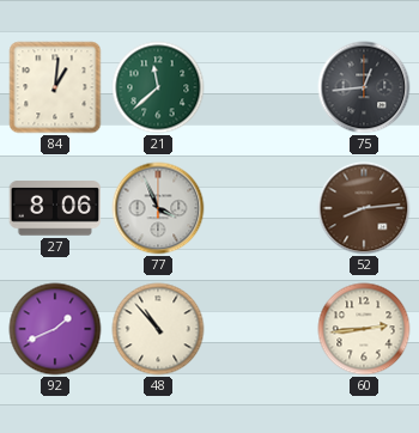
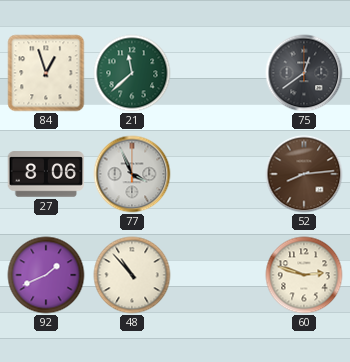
84: 1:01 -> 12:57
75: 12:44 -> 12:39
60: 2:44 -> 2:48
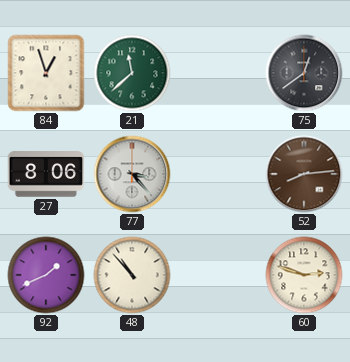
77: 3:56 -> 3:23
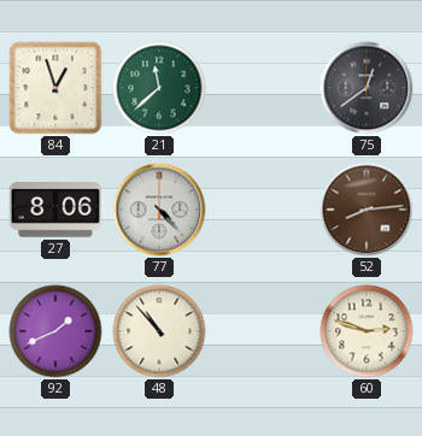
77: 3:23 -> 4:23
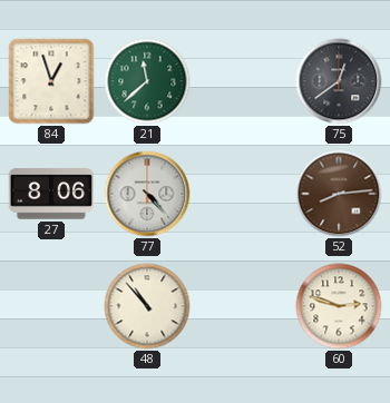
92: 1:41 -> none
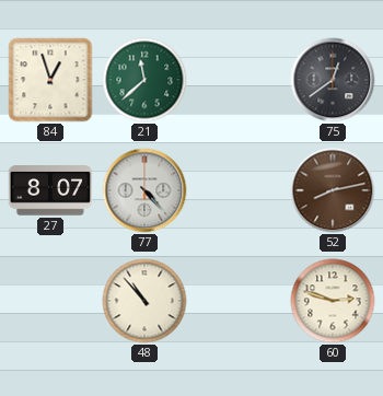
27: 8:06 -> 8:07
52: 8:14 -> 8:13
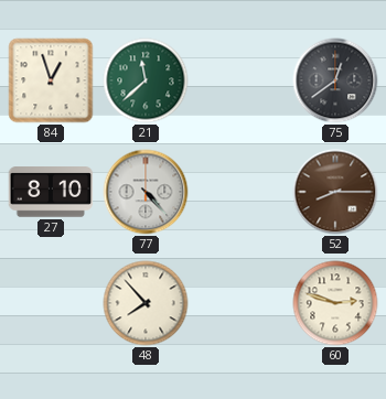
27: 8:07 -> 8:10
52: 8:13 -> 8:15
48: 10:53 -> 7:53
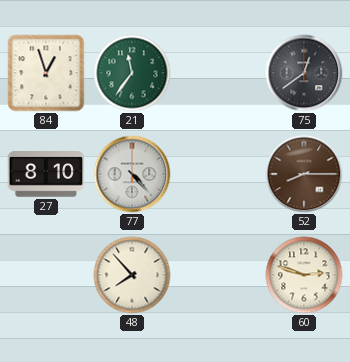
21: 11:38 -> 11:36
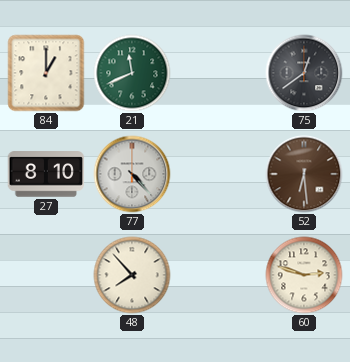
84: 12:57 -> 1:00
21: 11:36 -> 11:41
52: 8:15 -> 6:29
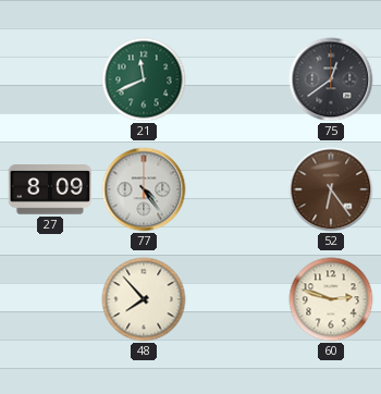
84: 1:00 -> none
27: 8:10 -> 8:09
77: 4:23 -> 4:24
52: 6:29 -> 6:24
